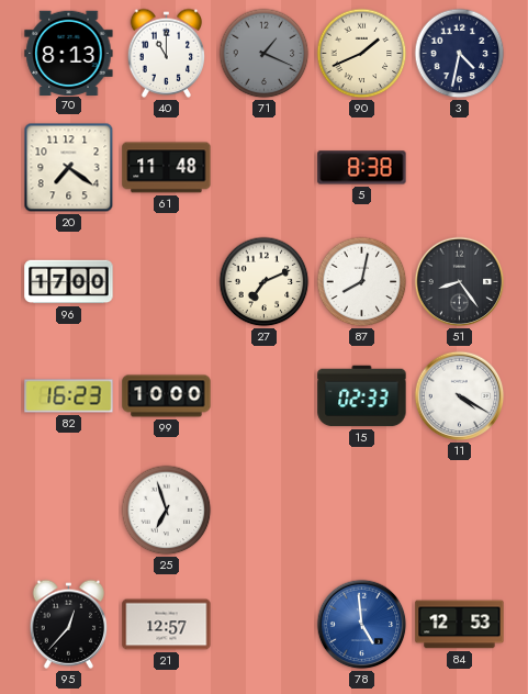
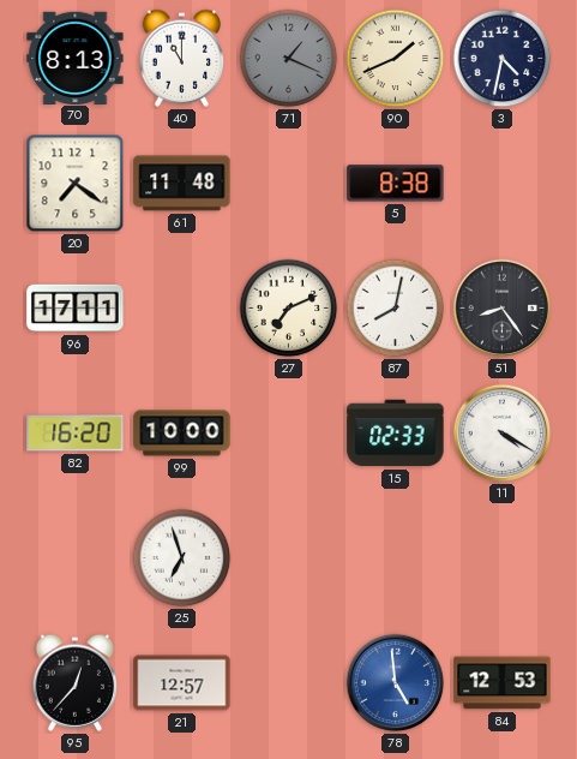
96: 17:00 -> 17:11
82: 16:23 -> 16:20
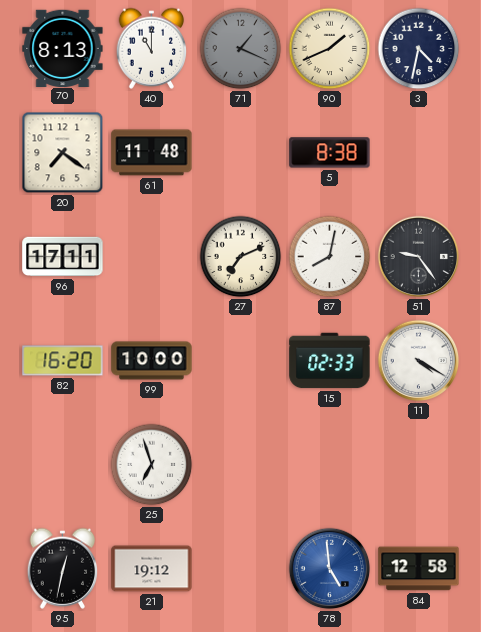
51: 8:24 -> 9:24
95: 12:37 -> 12:32
21: 12:57 -> 19:12
84: 12:53 -> 12:58
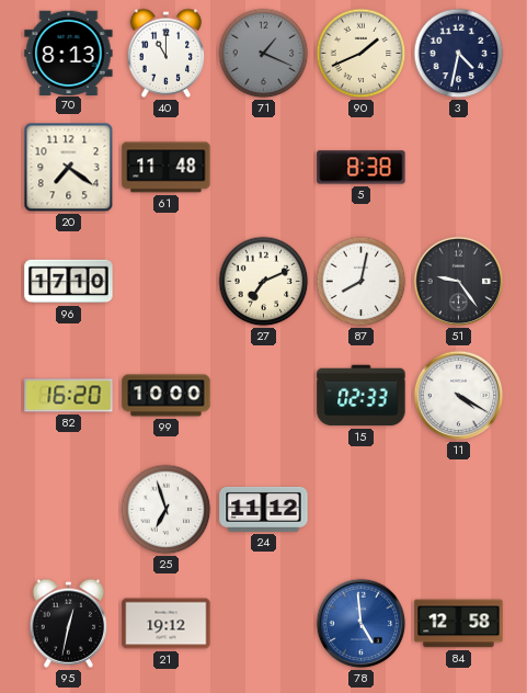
96: 17:11 -> 17:10
24: none -> 11:12
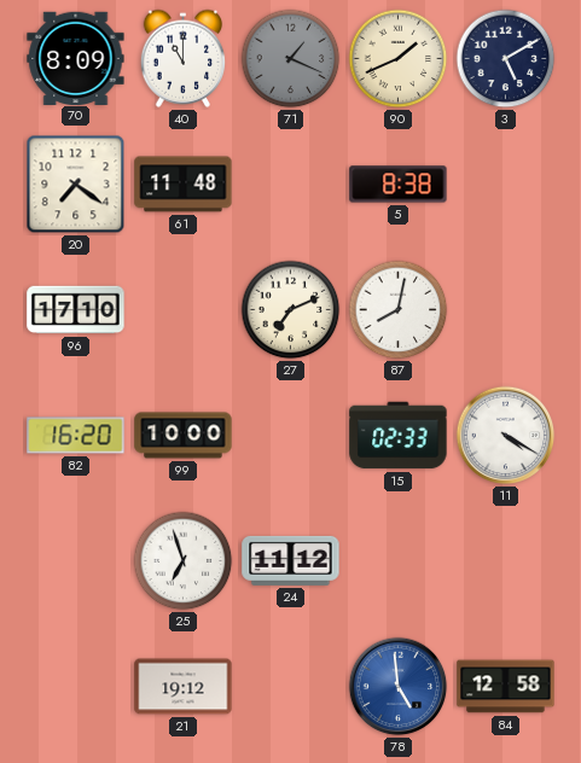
70: 8:13 -> 8:09
3: 4:32 -> 5:10
51: 9:24 -> none
95: 12:32 -> none
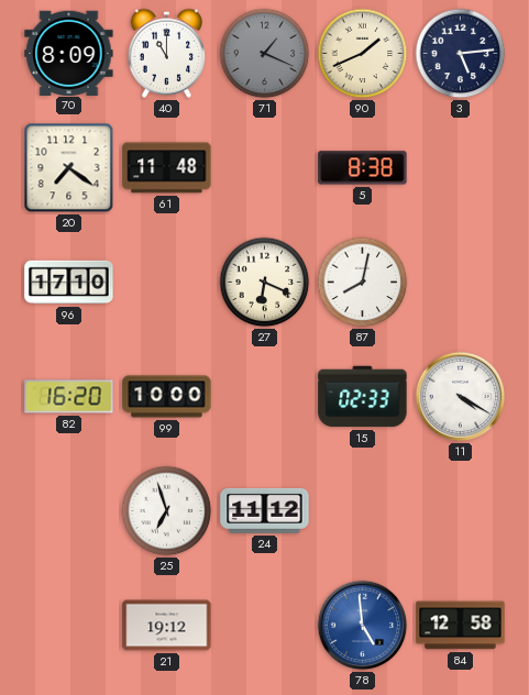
3: 5:10 -> 5:14
27: 7:11 -> 6:19
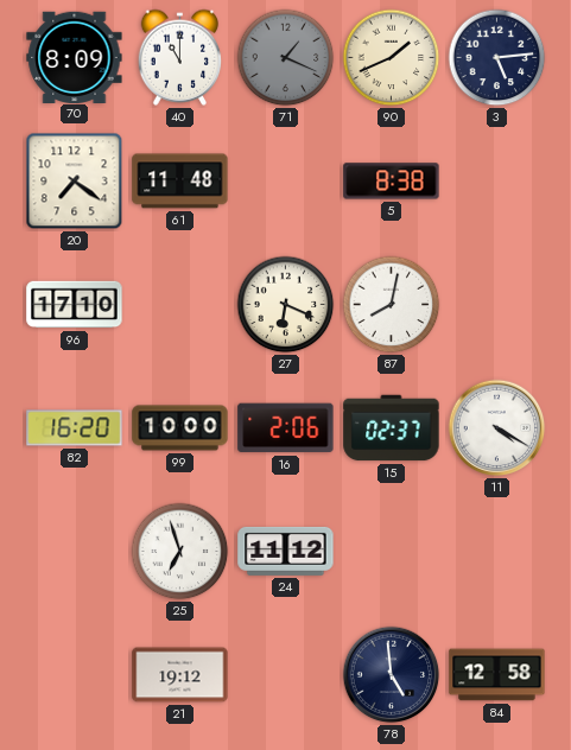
16: none -> 2:06
15: 02:33 -> 02:37
78 dial: blue -> navy
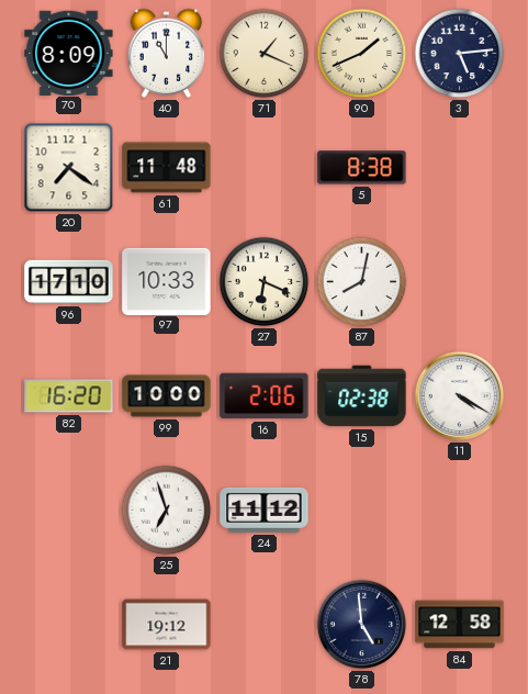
71 dial: grey -> cream
97: none -> 10:33
15: 02:37 -> 02:38
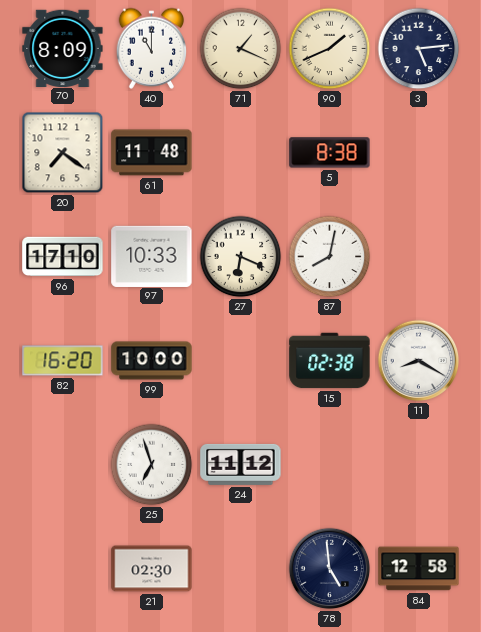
16: 2:06 -> none
11: 4:20 -> 8:20
21: 19:12 -> 02:30
